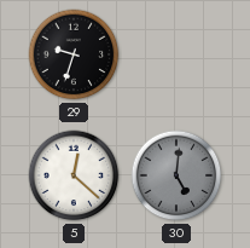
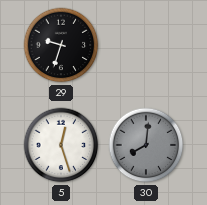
5: 12:22 -> 12:27
30: 5:01 -> 8:01
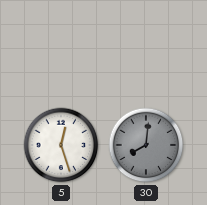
29: 9:33 -> none
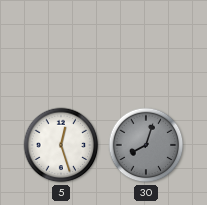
30: 8:01 -> 8:03
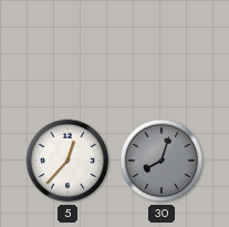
5: 12:27 -> 12:37
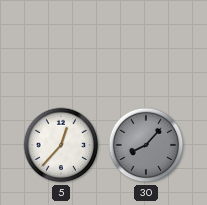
30: 8:03 -> 8:07
